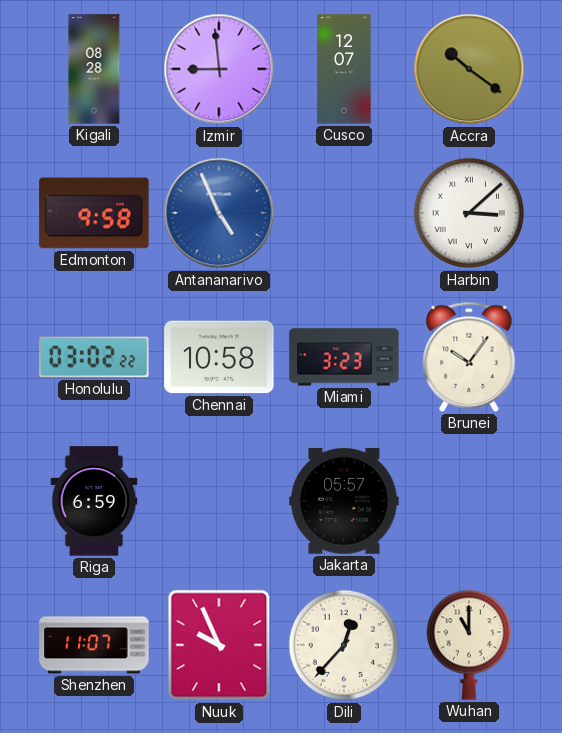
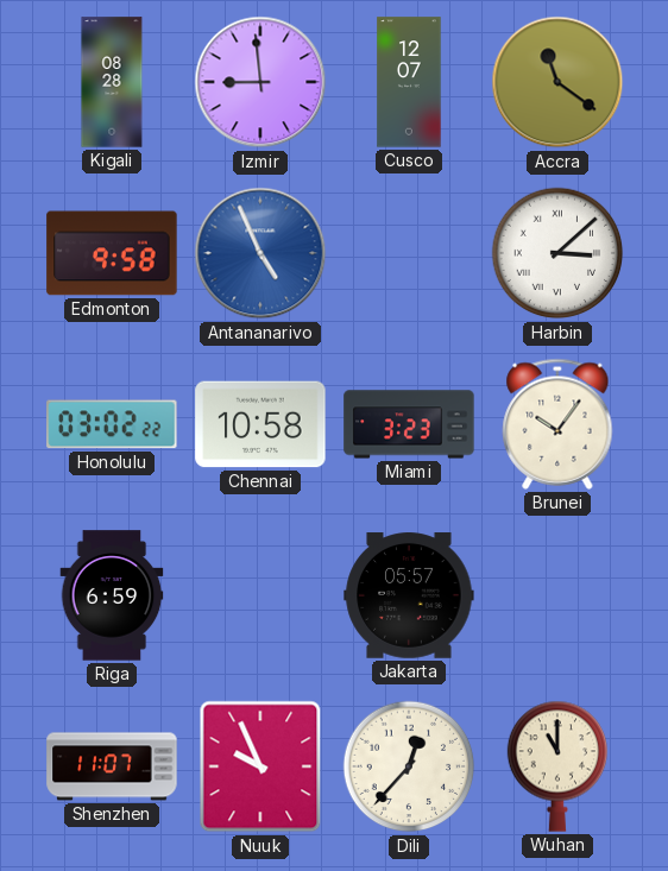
Accra: 10:21 -> 11:21
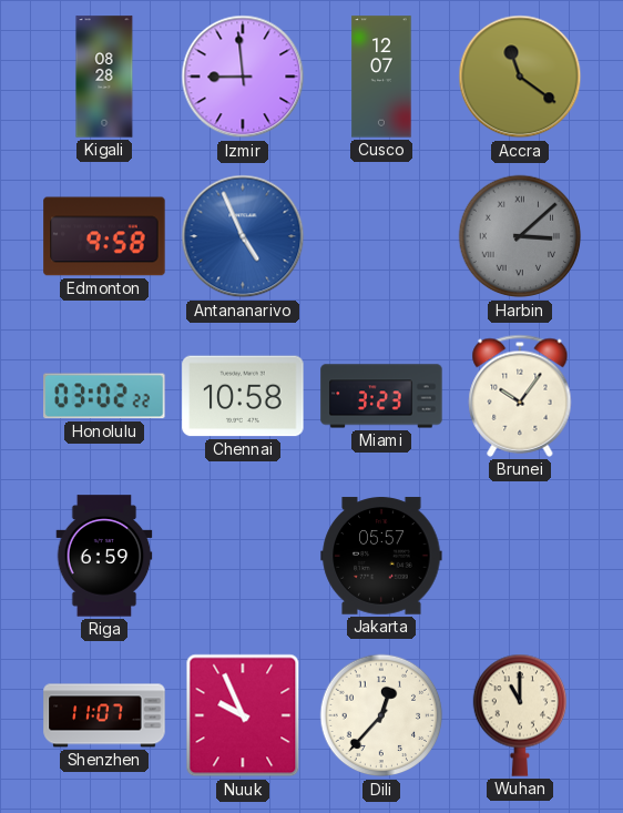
Harbin dial: white -> grey
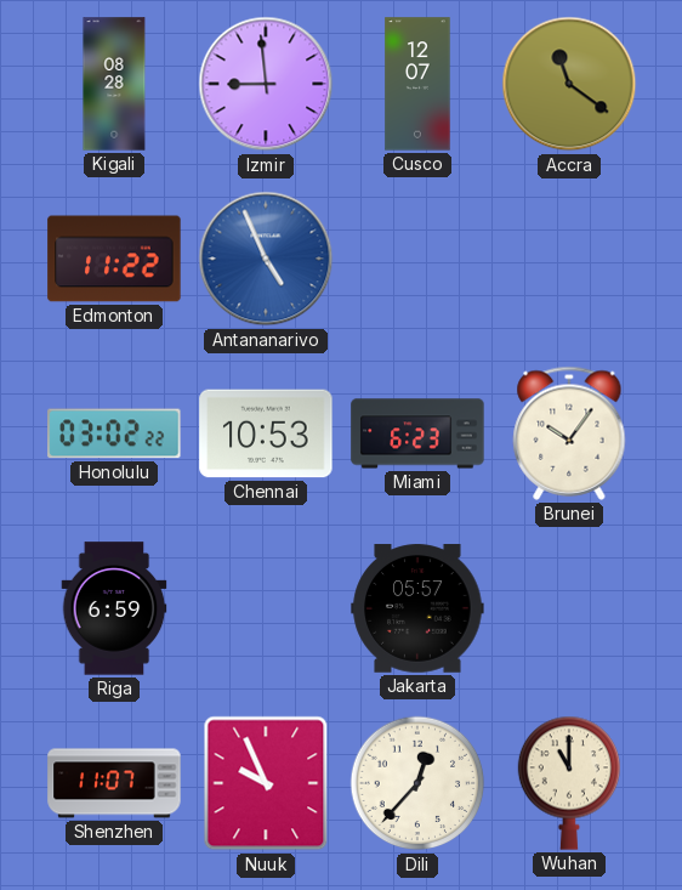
Edmonton: 9:58 -> 11:22
Harbin: 3:08 -> none
Chennai: 10:58 -> 10:53
Miami: 3:23 -> 6:23
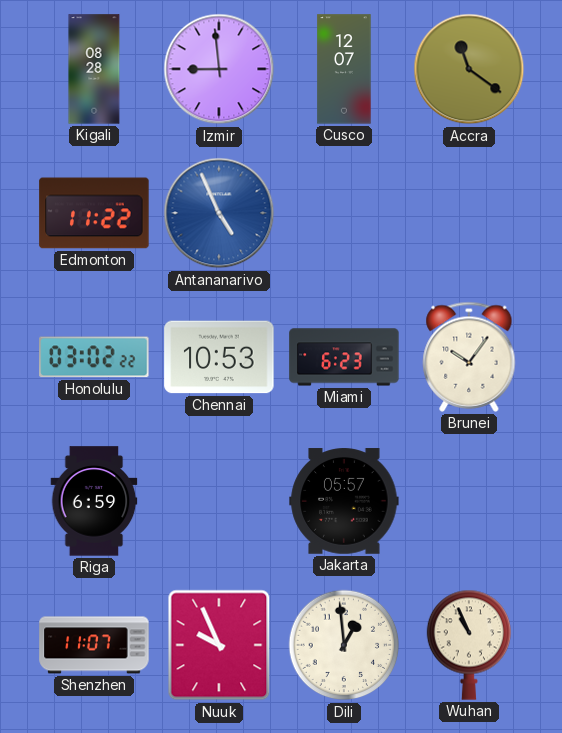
Dili: 12:37 -> 12:59
Wuhan: 11:00 -> 10:56
